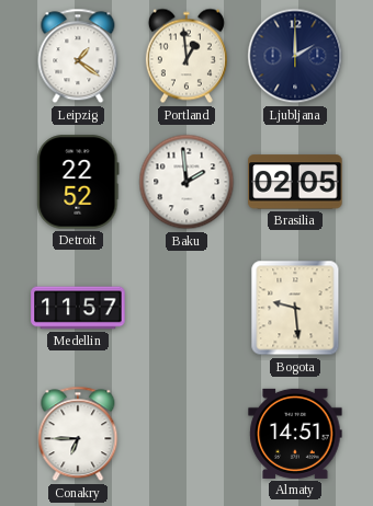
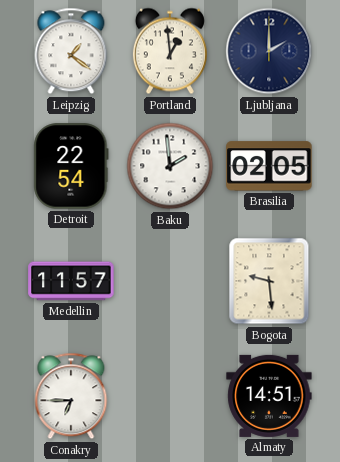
Detroit: 22:52 -> 22:54
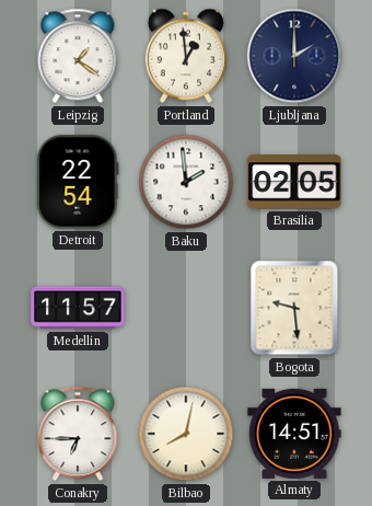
Bilbao: none -> 8:02
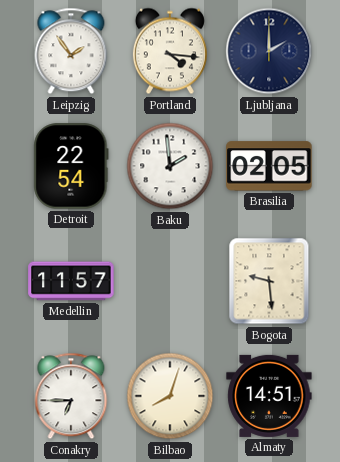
Leipzig: 1:21 -> 1:54
Portland: 12:59 -> 4:16
Bilbao: 8:02 -> 8:03
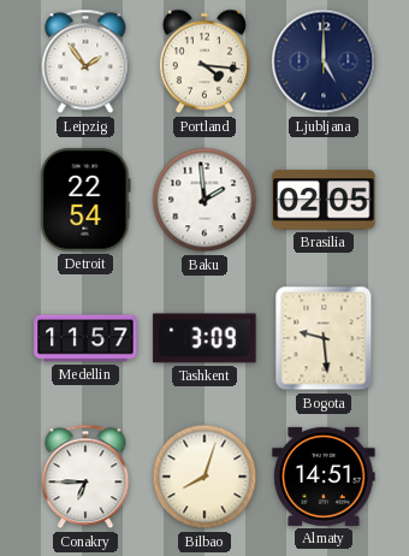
Ljubljana: 2:00 -> 5:00
Tashkent: none -> 3:09
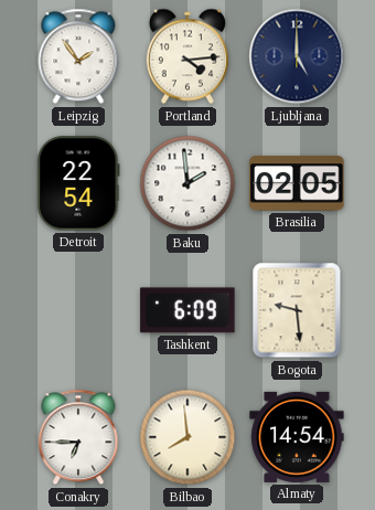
Portland: 4:16 -> 4:14
Medellin: 11:57 -> none
Tashkent: 3:09 -> 6:09
Bilbao: 8:03 -> 7:59
Almaty: 14:51 -> 14:54
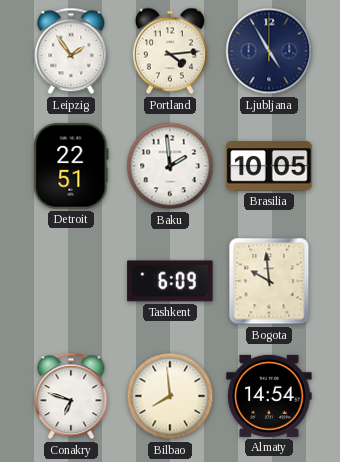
Ljubljana: 5:00 -> 4:55
Detroit: 22:54 -> 22:51
Brasilia: 02:05 -> 10:05
Bogota: 9:29 -> 9:59
Conakry: 6:45 -> 6:48
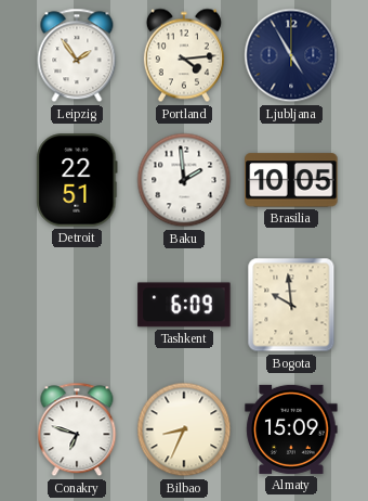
Bilbao: 7:59 -> 8:34
Almaty: 14:54 -> 15:09
